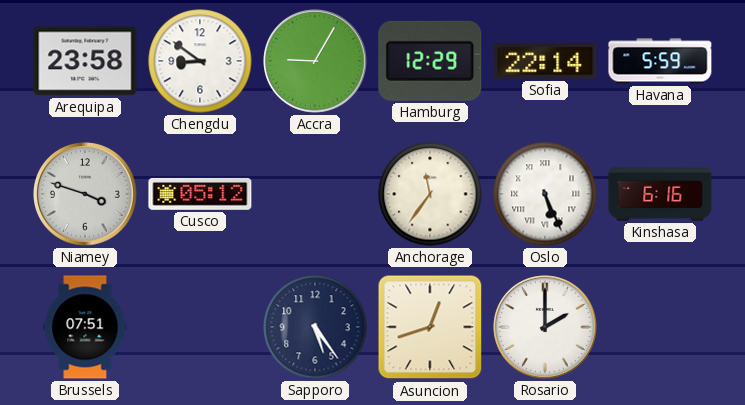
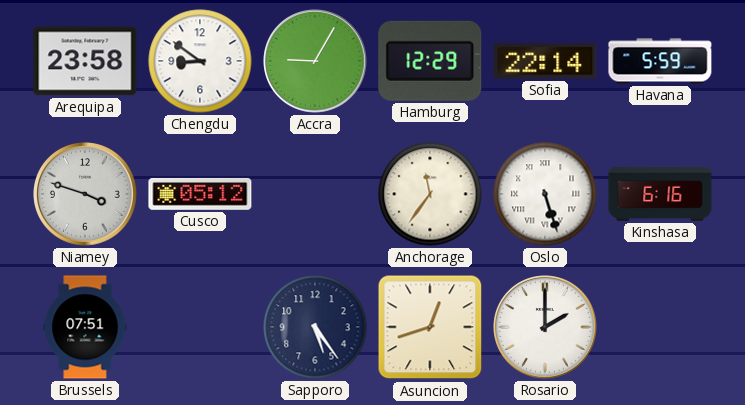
Oslo: 5:26 -> 5:27
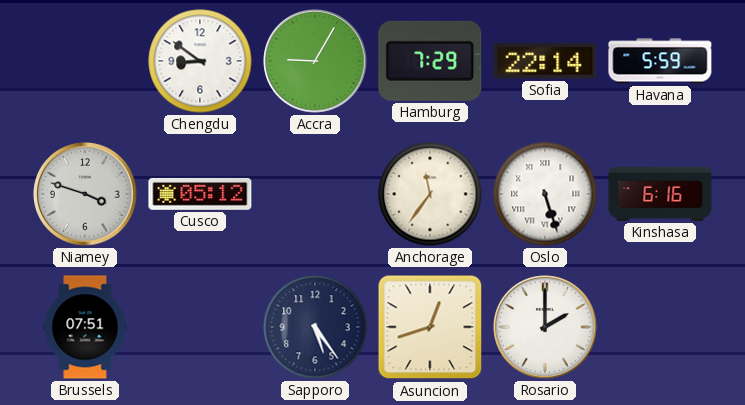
Arequipa: 23:58 -> none
Hamburg: 12:29 -> 7:29
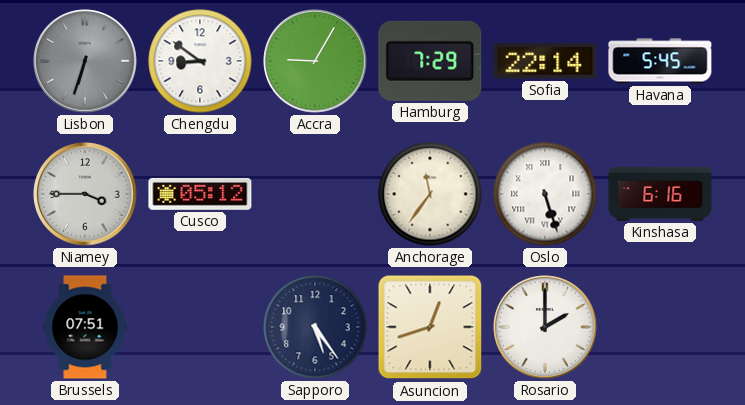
Lisbon: none -> 6:33
Havana: 5:59 -> 5:45
Niamey: 3:48 -> 3:45
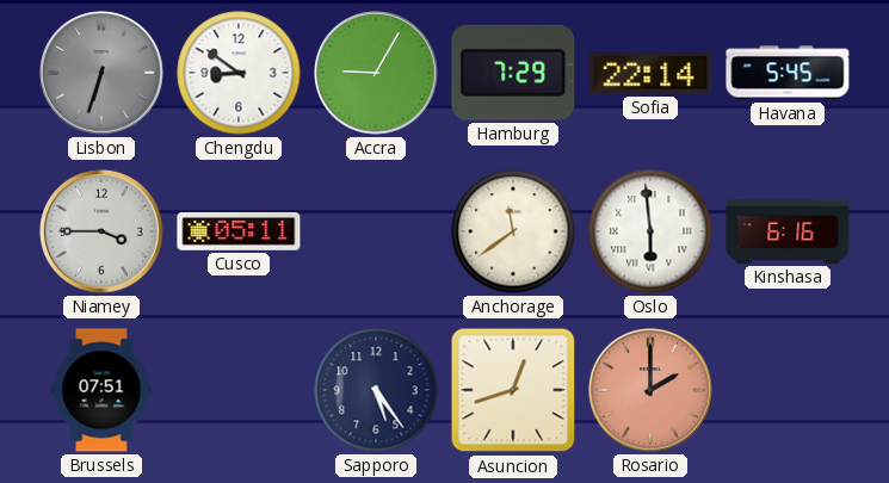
Cusco: 05:12 -> 05:11
Anchorage: 11:36 -> 11:39
Oslo: 5:27 -> 5:59
Rosario dial: white -> salmon
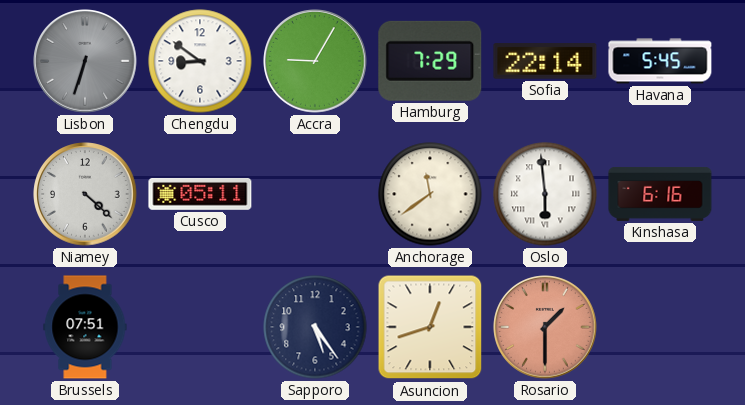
Niamey: 3:45 -> 4:22
Rosario: 2:00 -> 1:30
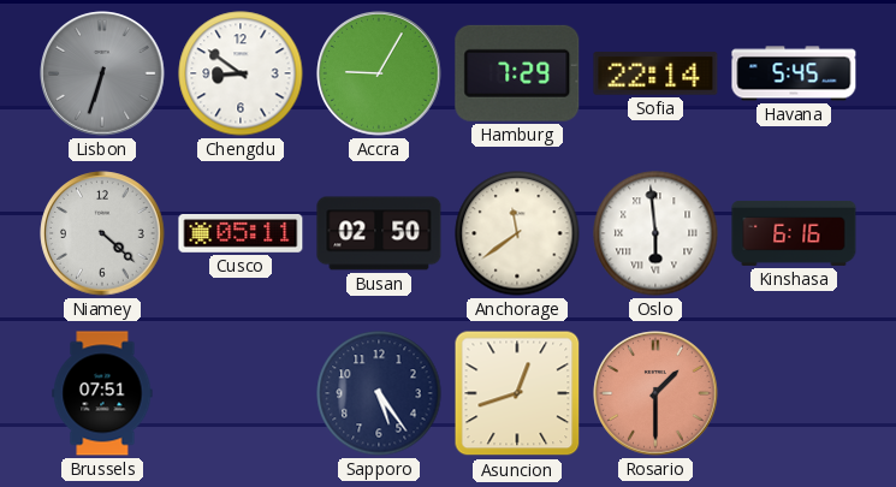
Busan: none -> 02:50
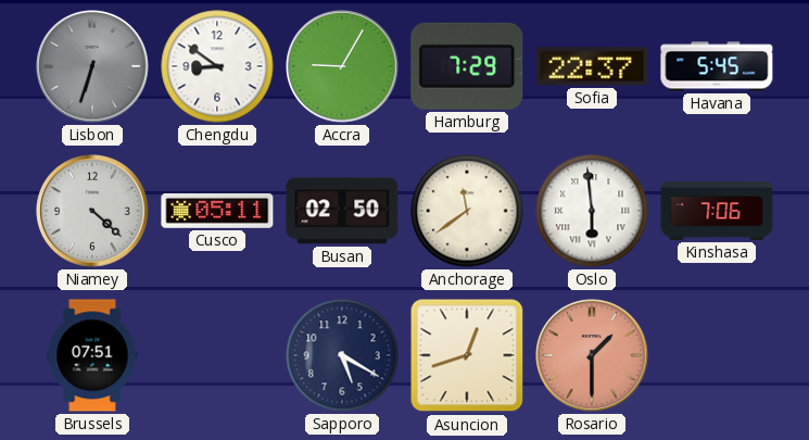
Sofia: 22:14 -> 22:37
Kinshasa: 6:16 -> 7:06
Sapporo: 5:24 -> 5:20
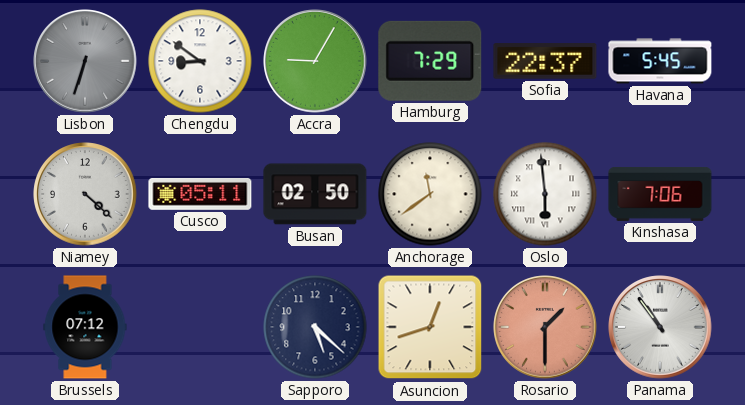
Brussels: 07:51 -> 07:12
Sapporo: 5:20 -> 5:22
Panama: none -> 10:54
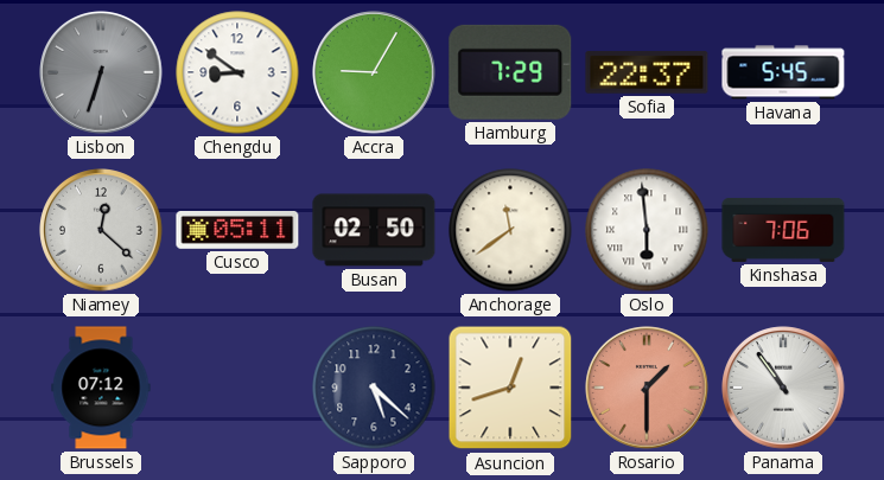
Niamey: 4:22 -> 12:22
